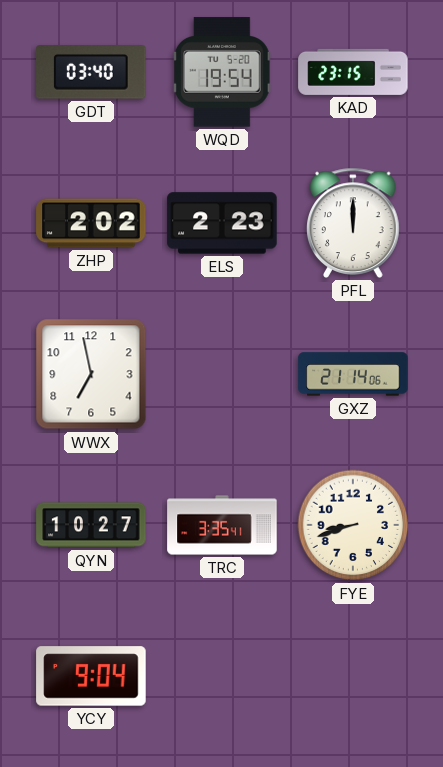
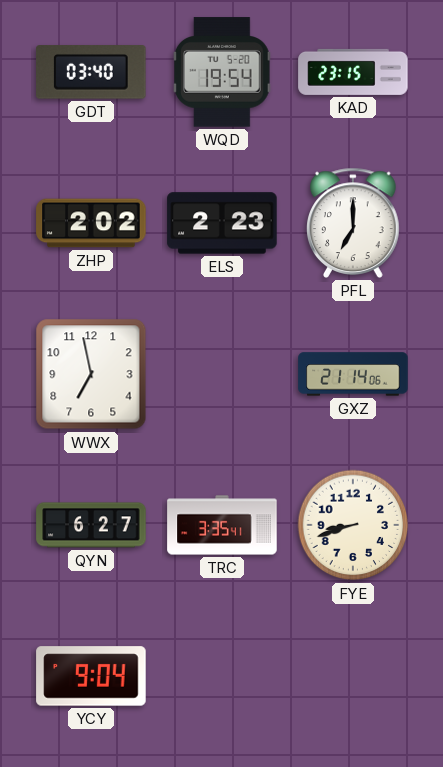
PFL: 12:00 -> 7:00
QYN: 10:27 -> 6:27
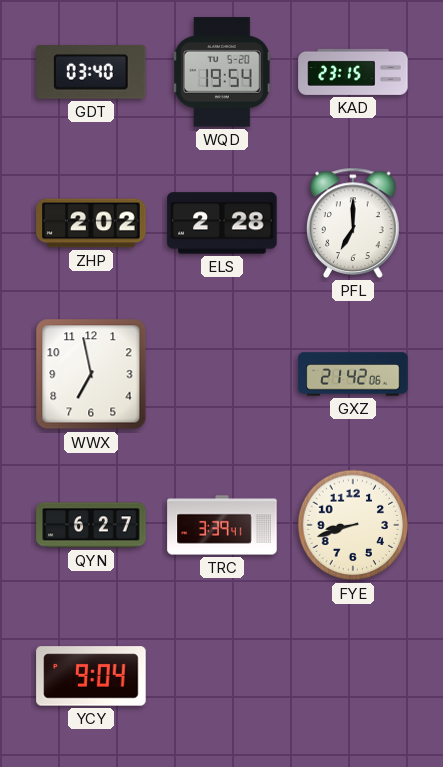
ELS: 2:23 -> 2:28
GXZ: 21:14 -> 21:42
TRC: 3:35 -> 3:39
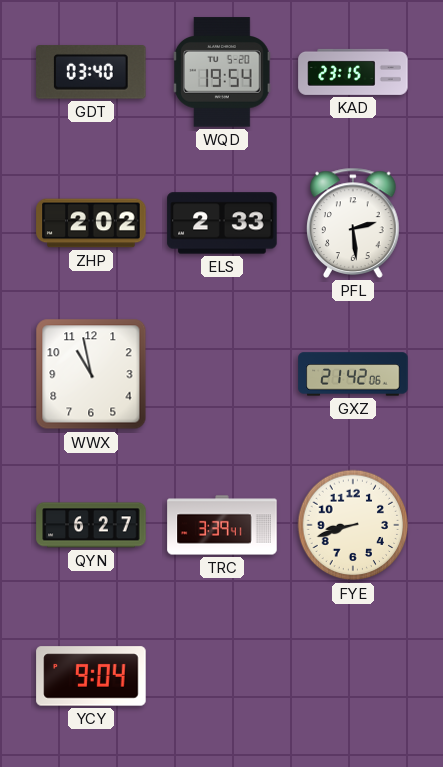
ELS: 2:28 -> 2:33
PFL: 7:00 -> 2:29
WWX: 6:58 -> 10:58
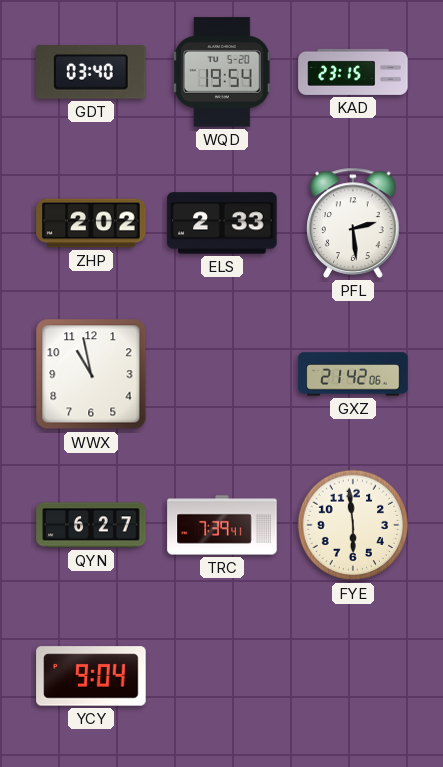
TRC: 3:39 -> 7:39
FYE: 8:42 -> 5:59
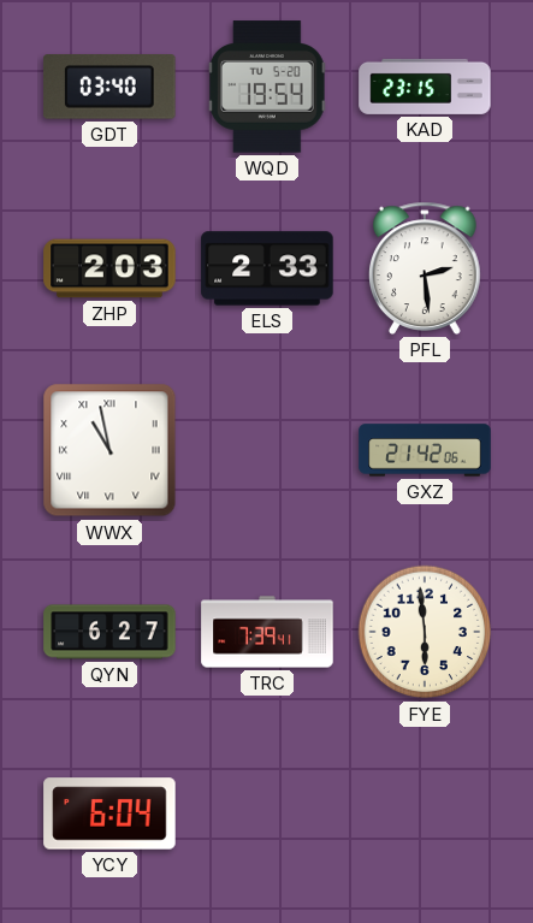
ZHP: 2:02 -> 2:03
WWX numerals: Arabic -> Roman
YCY: 9:04 -> 6:04
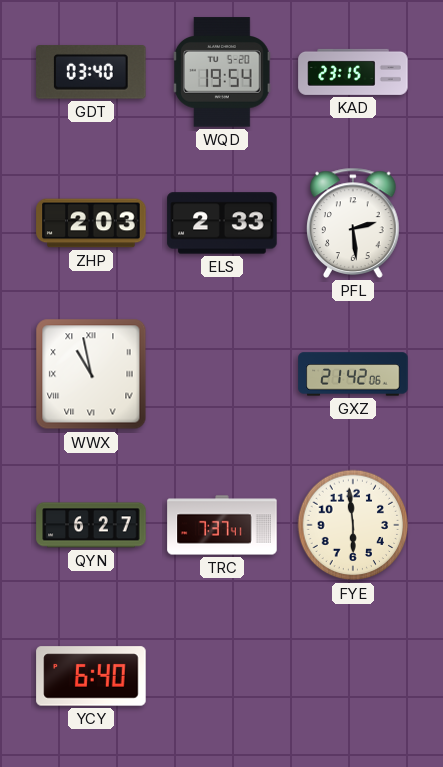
TRC: 7:39 -> 7:37
YCY: 6:04 -> 6:40
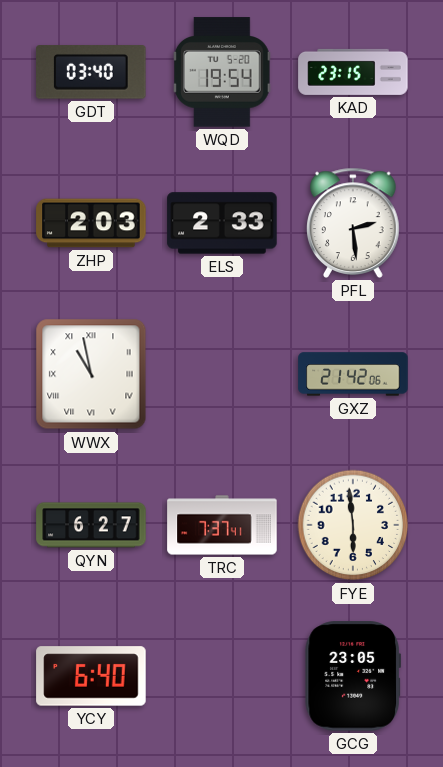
GCG: none -> 23:05
